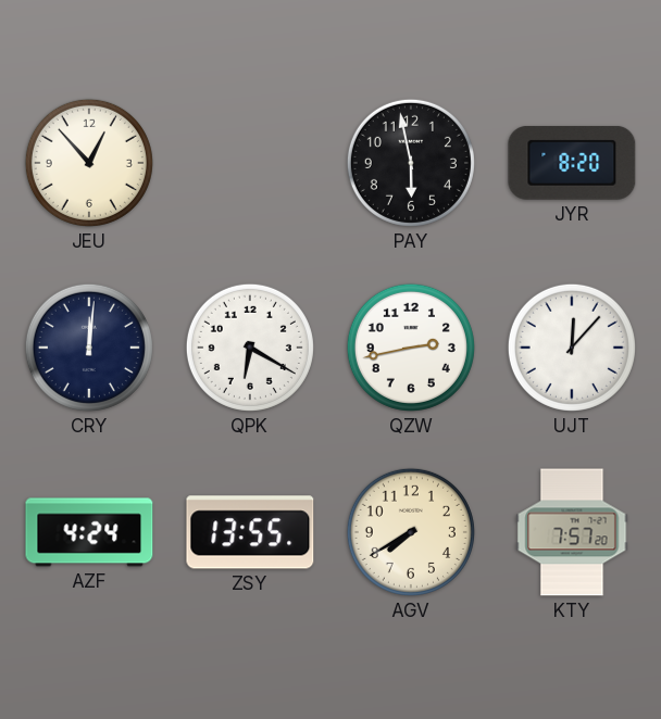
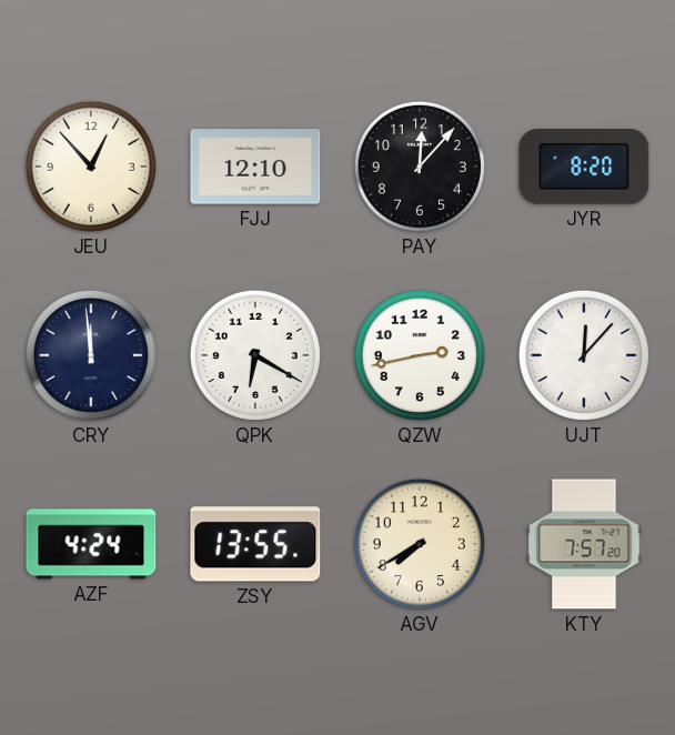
FJJ: none -> 12:10
PAY: 5:58 -> 12:07
CRY: 12:01 -> 11:59
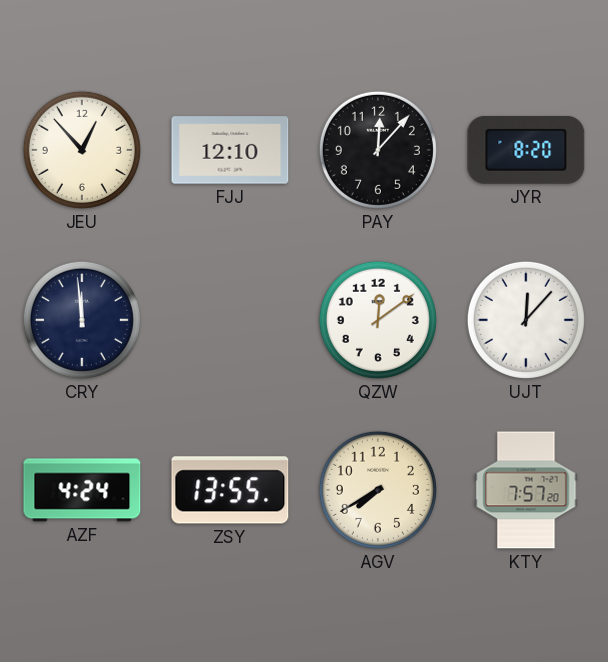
QPK: 6:20 -> none
QZW: 2:43 -> 12:09
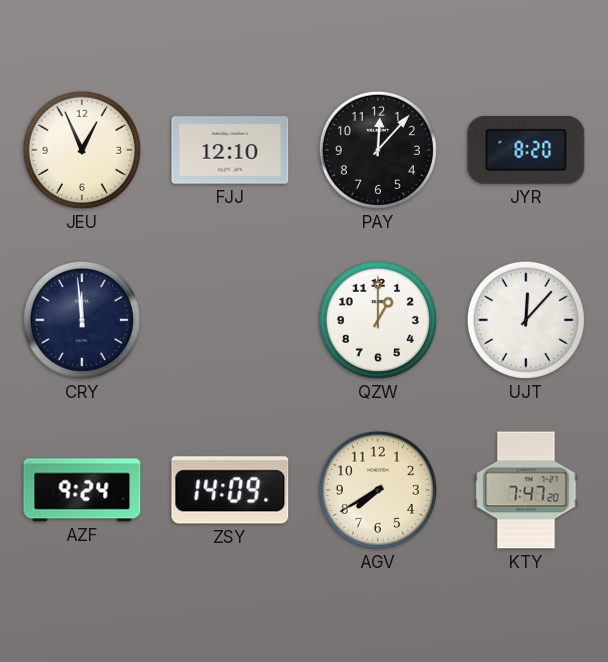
JEU: 12:53 -> 12:56
QZW: 12:09 -> 1:00
AZF: 4:24 -> 9:24
ZSY: 13:55 -> 14:09
KTY: 7:57 -> 7:47
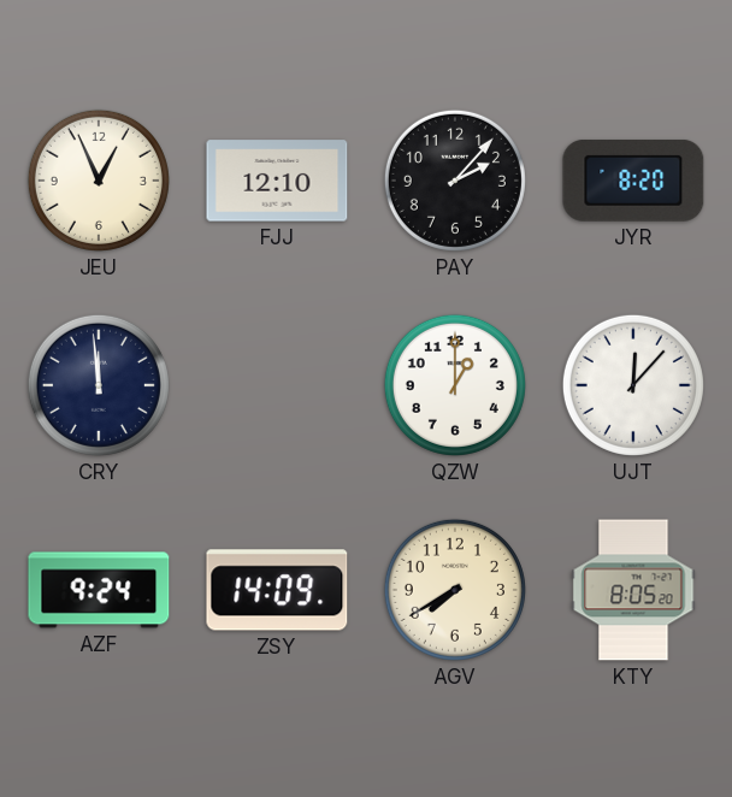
PAY: 12:07 -> 2:07
KTY: 7:47 -> 8:05
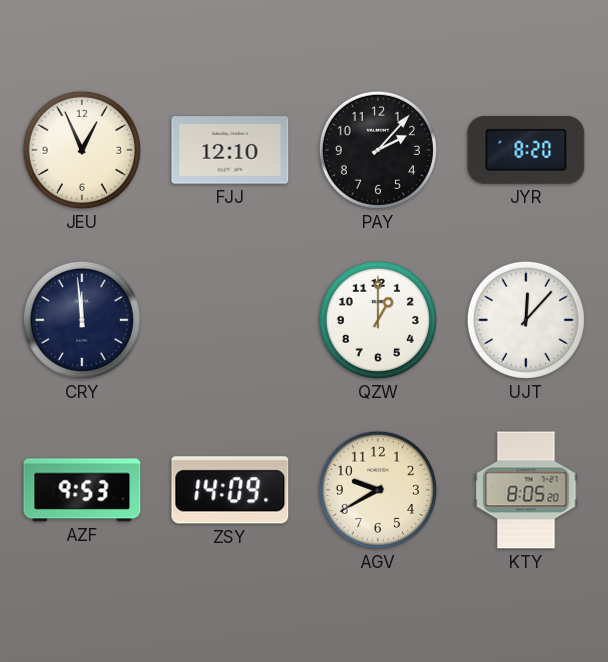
AZF: 9:24 -> 9:53
AGV: 7:40 -> 9:40
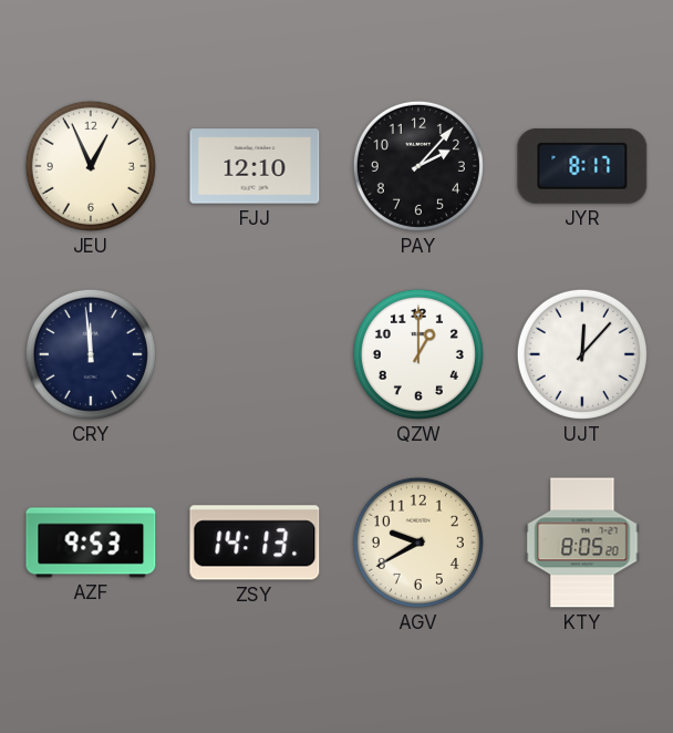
JYR: 8:20 -> 8:17
ZSY: 14:09 -> 14:13
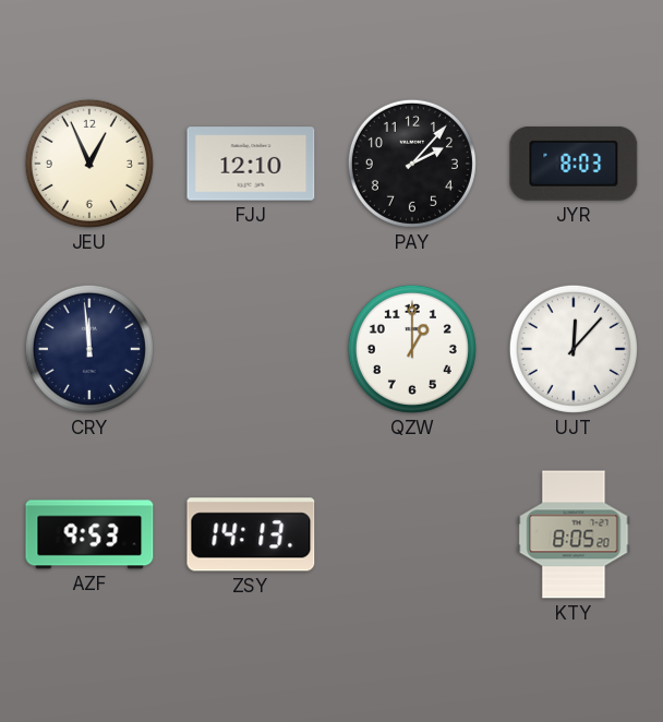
JYR: 8:17 -> 8:03
AGV: 9:40 -> none
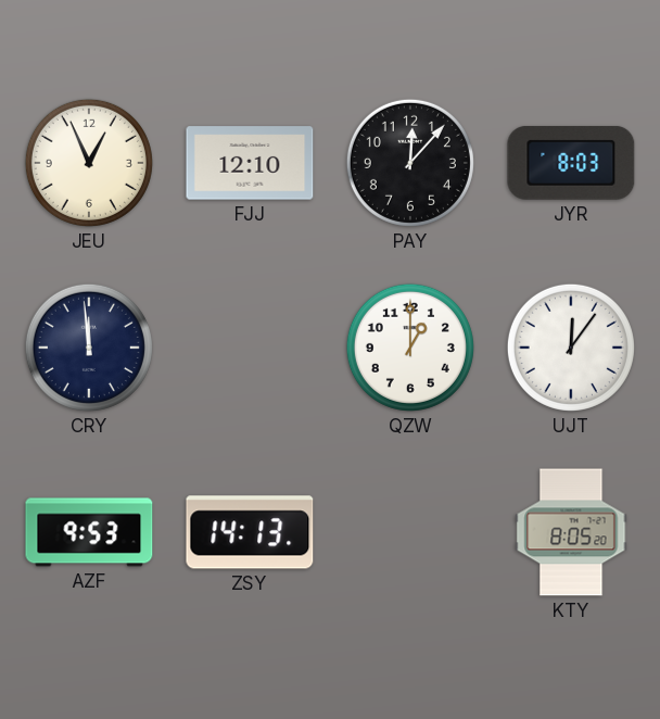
PAY: 2:07 -> 12:07
UJT: 12:07 -> 12:06
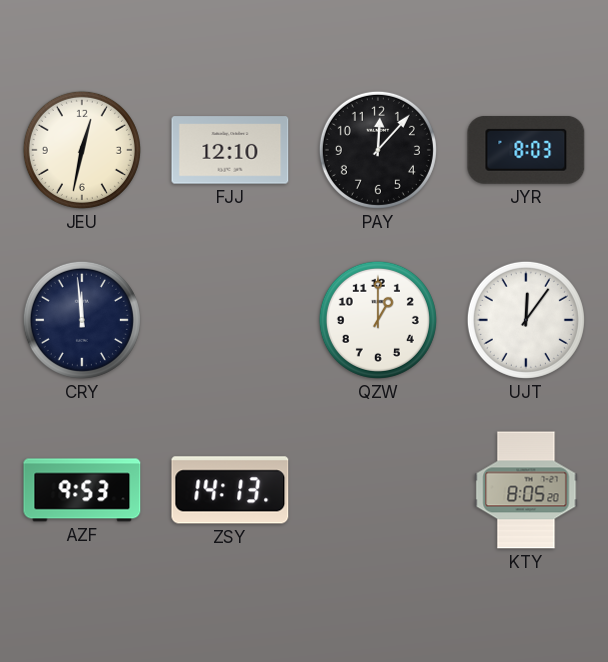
JEU: 12:56 -> 12:32
